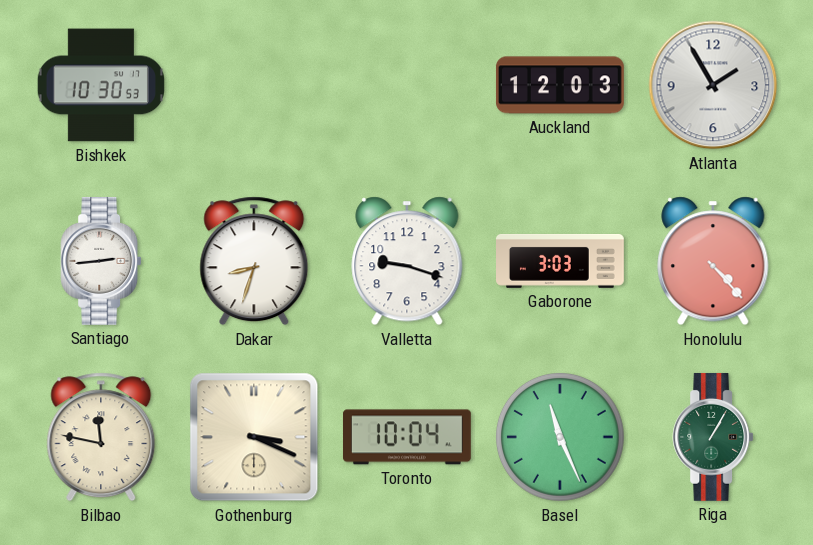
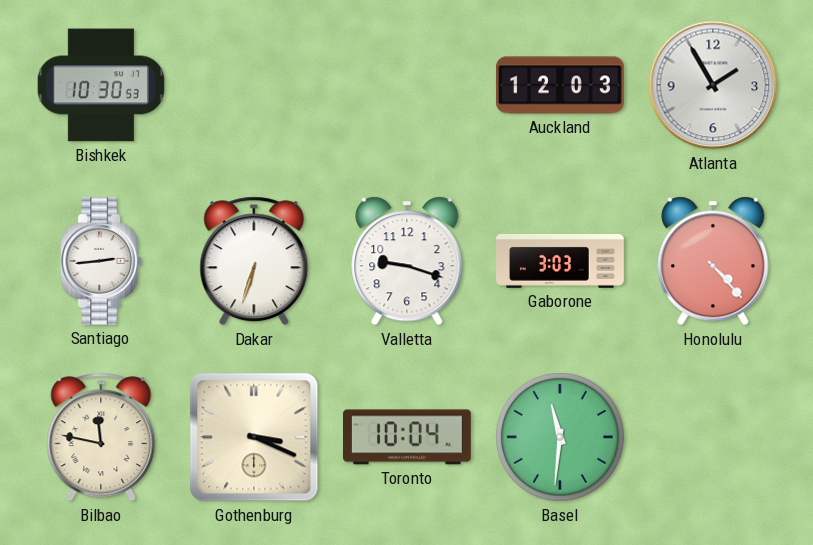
Dakar: 8:33 -> 6:33
Basel: 11:26 -> 11:31
Riga: 1:05 -> none
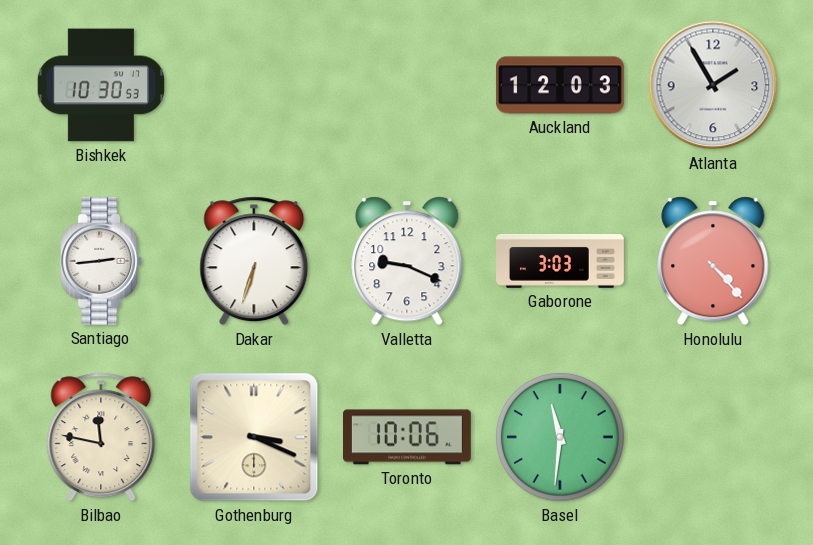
Valletta: 9:18 -> 9:19
Toronto: 10:04 -> 10:06
